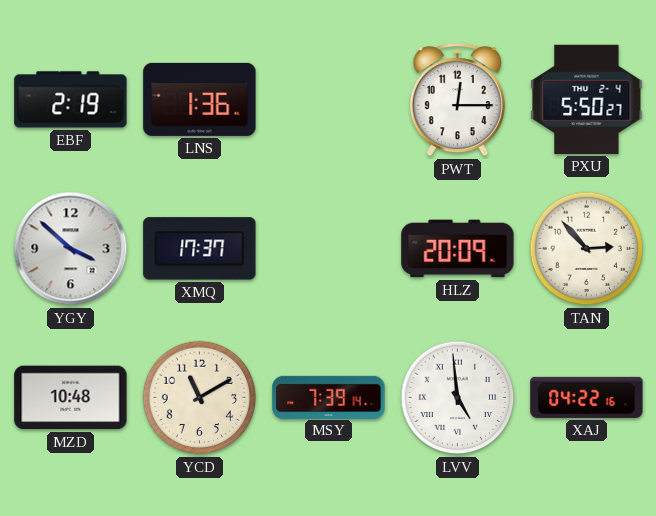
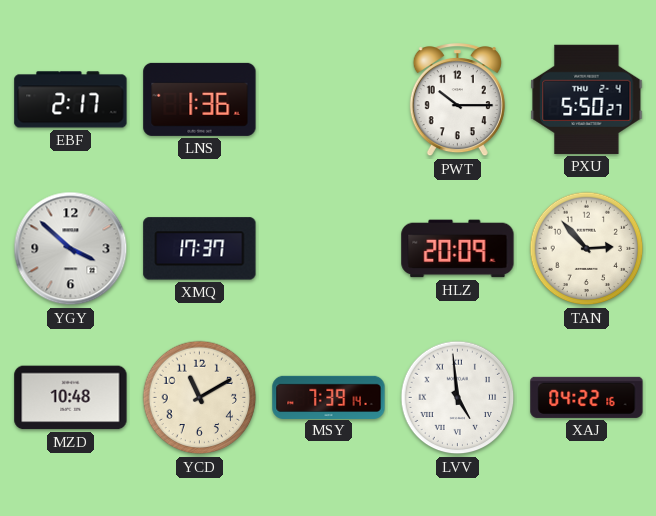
EBF: 2:19 -> 2:17
PWT: 12:15 -> 10:15
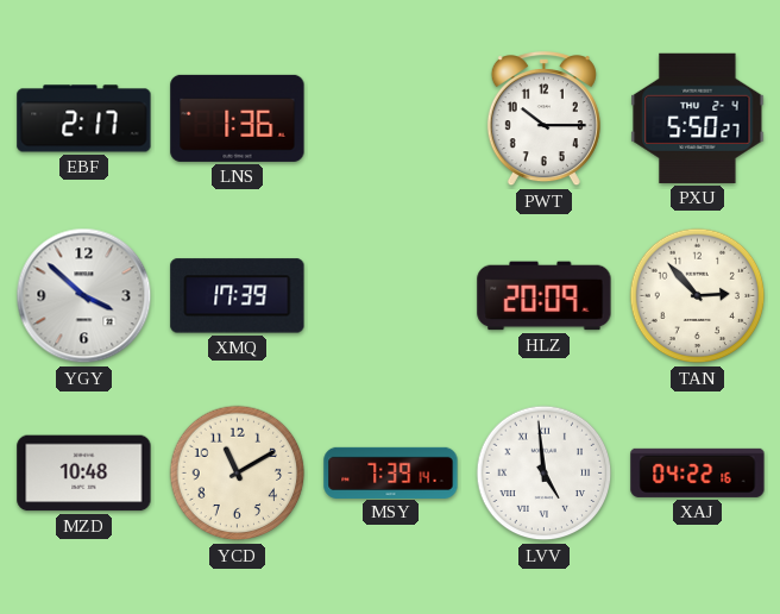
XMQ: 17:37 -> 17:39
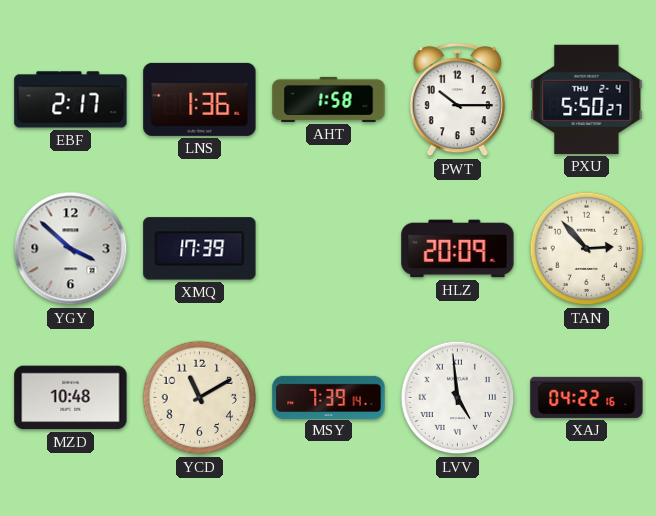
AHT: none -> 1:58
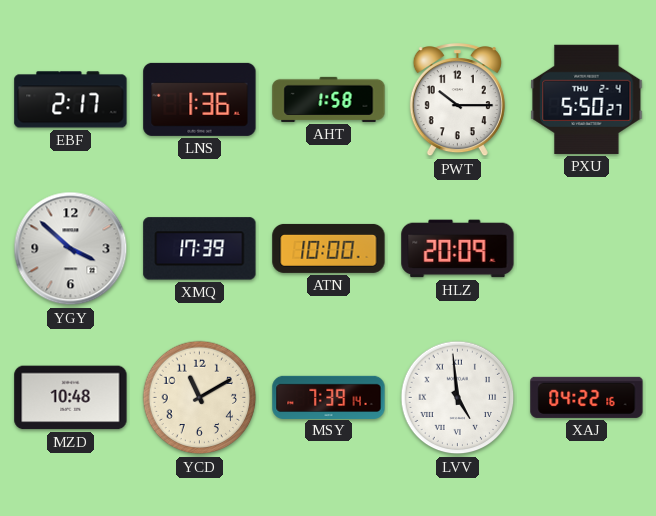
ATN: none -> 10:00
TAN: 2:53 -> none
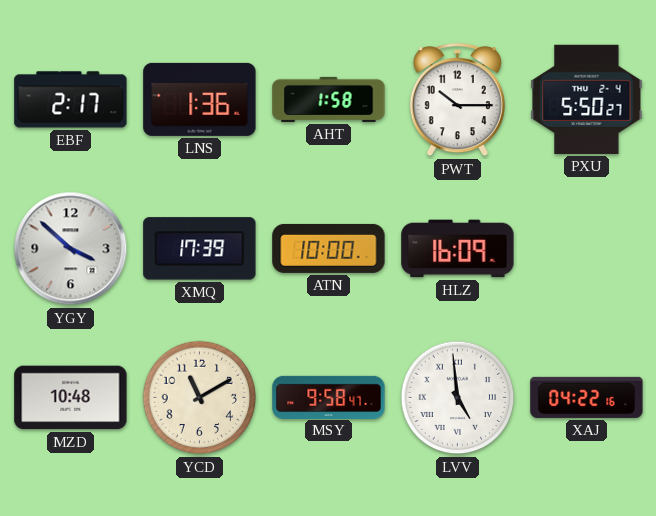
HLZ: 20:09 -> 16:09
MSY: 7:39 -> 9:58
